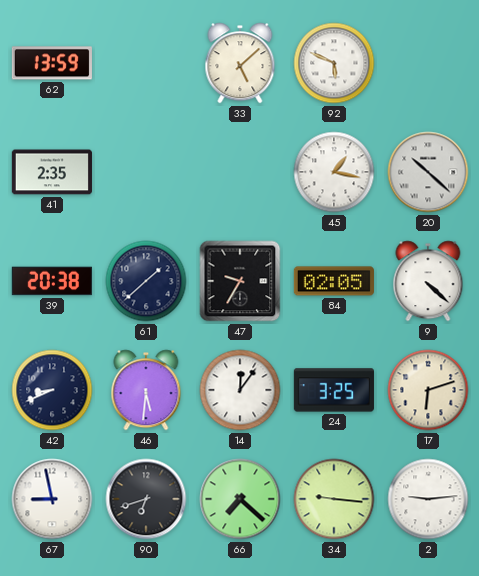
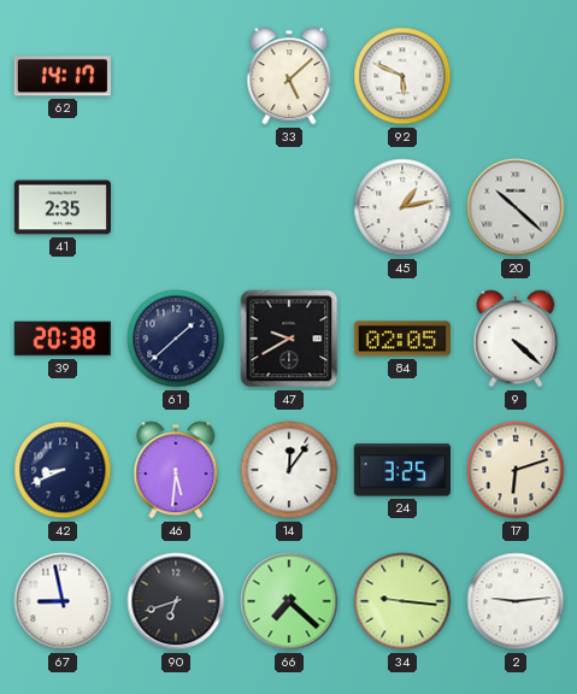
62: 13:59 -> 14:17
45: 1:17 -> 1:13
47: 9:35 -> 9:40
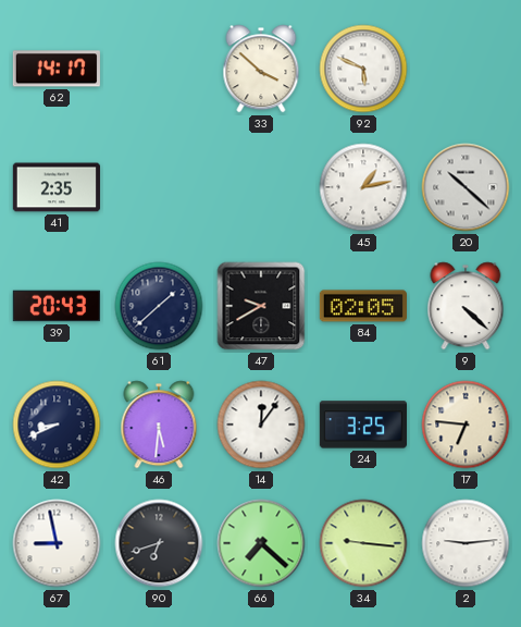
33: 5:08 -> 3:52
39: 20:38 -> 20:43
17: 6:12 -> 6:46
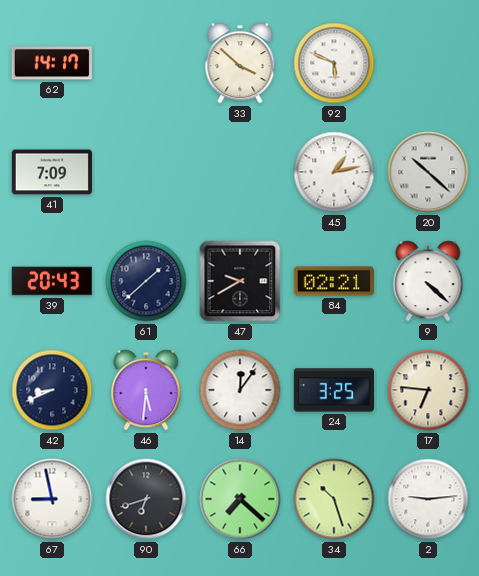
41: 2:35 -> 7:09
84: 02:05 -> 02:21
34: 9:16 -> 10:27
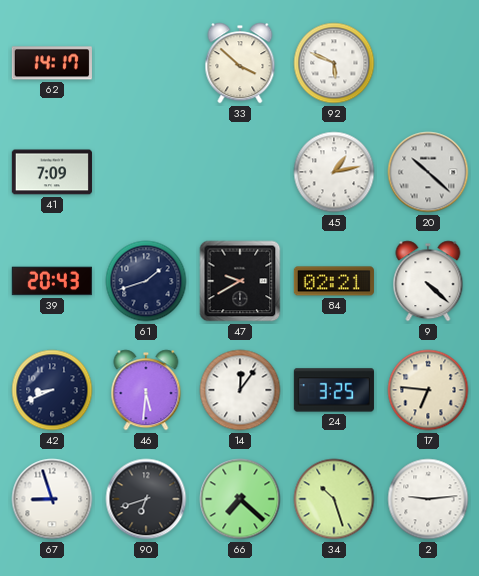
61: 1:38 -> 1:42
67: 8:58 -> 8:57
